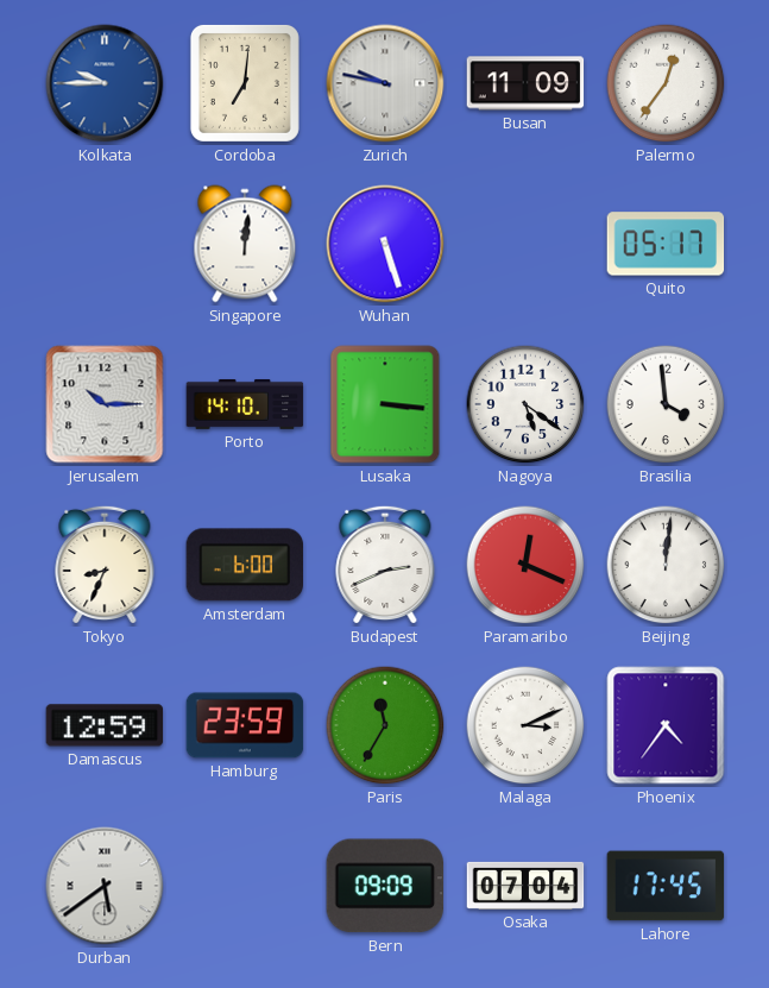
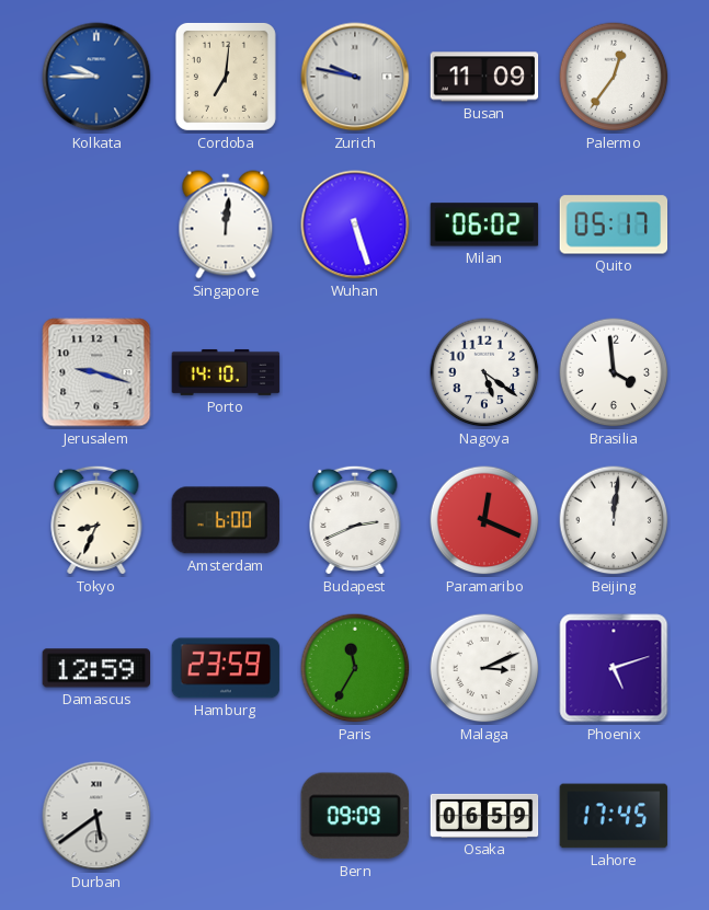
Milan: none -> 06:02
Jerusalem: 10:15 -> 9:18
Lusaka: 3:16 -> none
Phoenix: 4:36 -> 5:12
Osaka: 07:04 -> 06:59
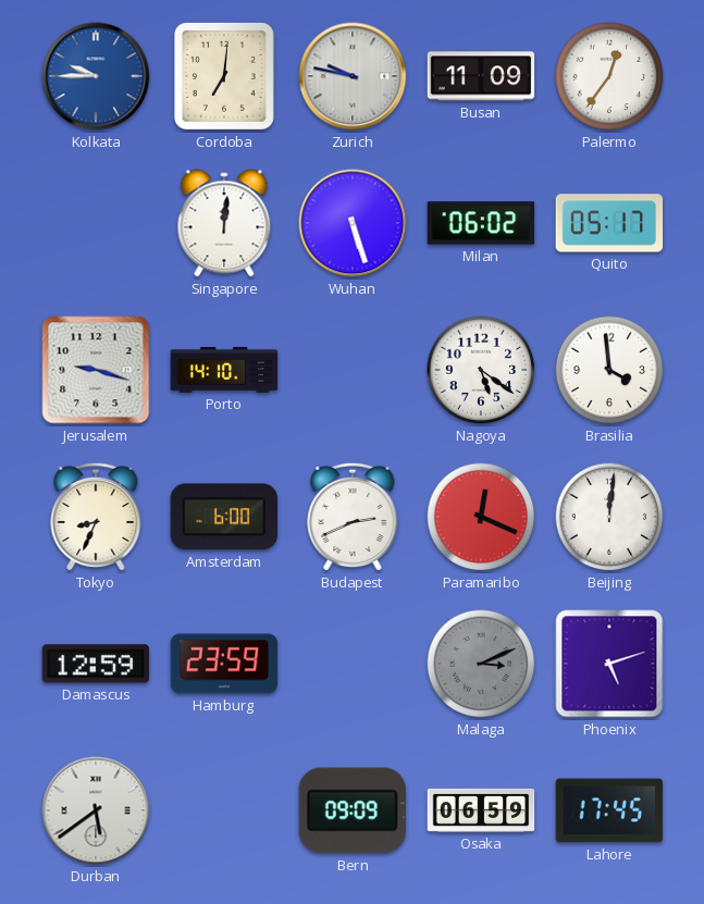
Paris: 11:35 -> none
Malaga dial: white -> grey
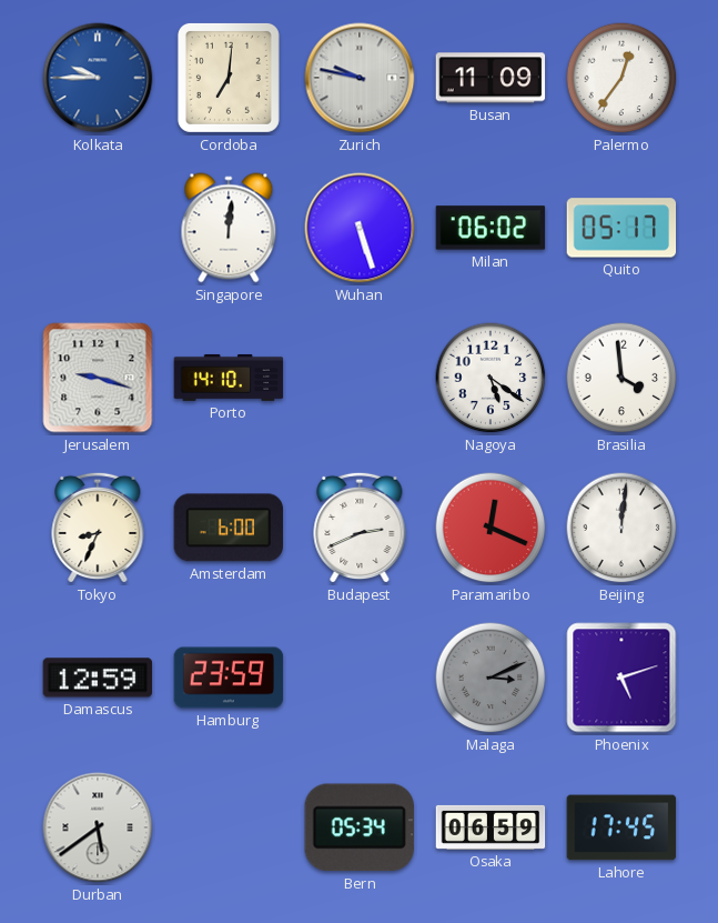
Bern: 09:09 -> 05:34
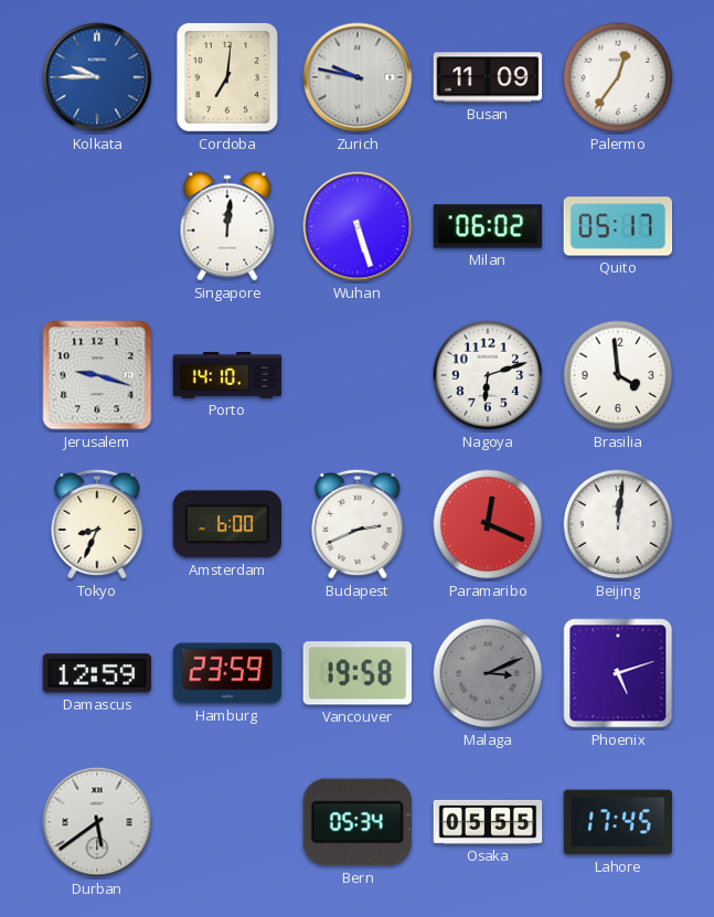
Nagoya: 5:21 -> 6:12
Vancouver: none -> 19:58
Osaka: 06:59 -> 05:55
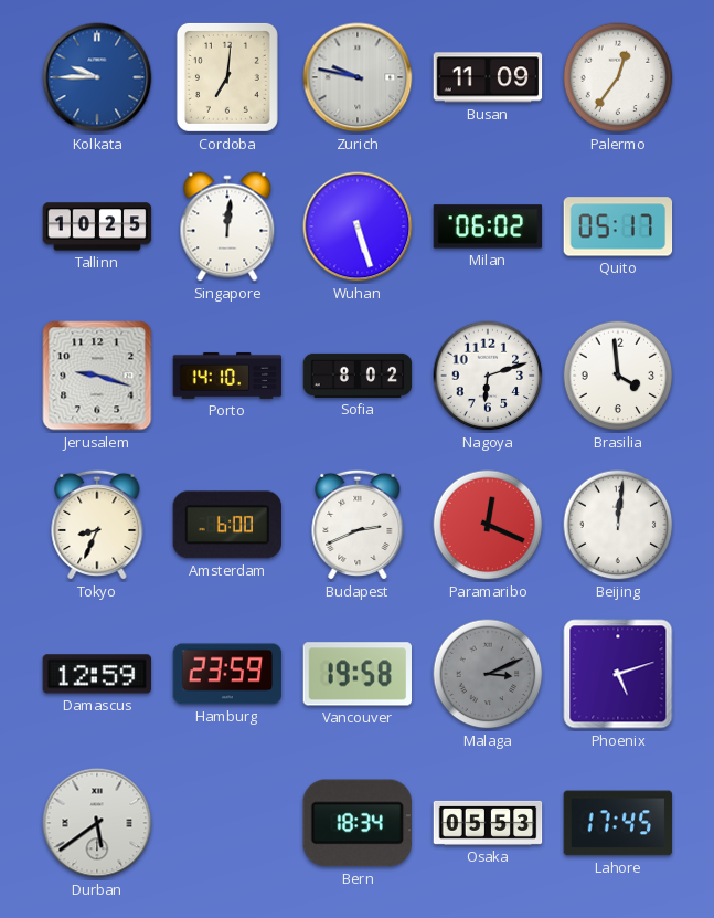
Tallinn: none -> 10:25
Sofia: none -> 8:02
Bern: 05:34 -> 18:34
Osaka: 05:55 -> 05:53
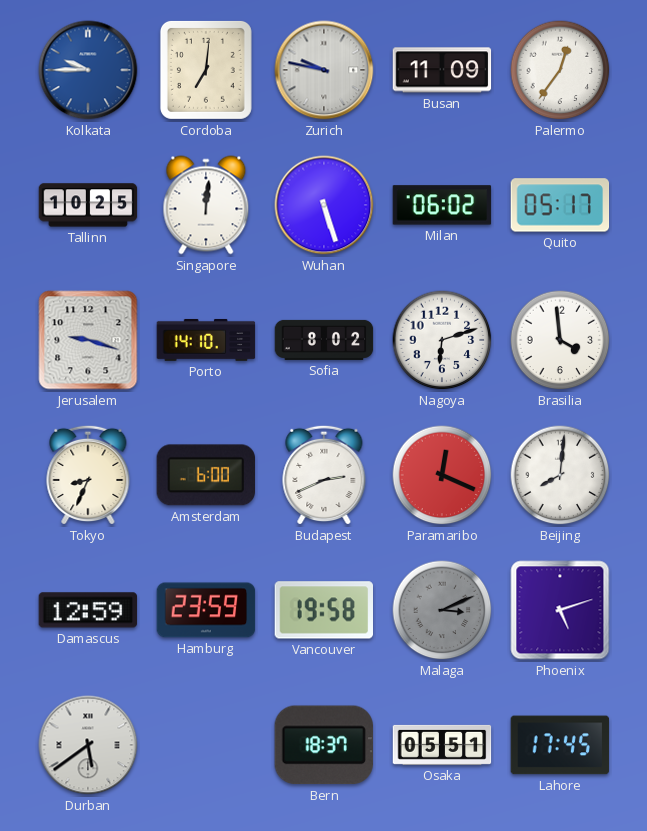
Beijing: 12:01 -> 8:01
Bern: 18:34 -> 18:37
Osaka: 05:53 -> 05:51
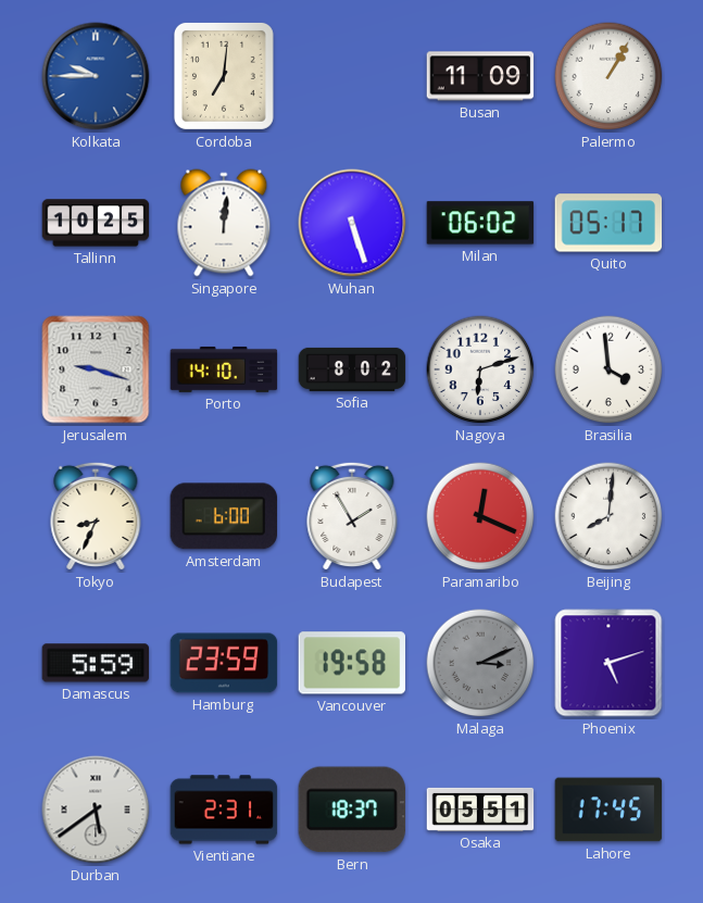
Zurich: 9:47 -> none
Palermo: 12:36 -> 1:05
Budapest: 2:41 -> 1:55
Damascus: 12:59 -> 5:59
Vientiane: none -> 2:31
